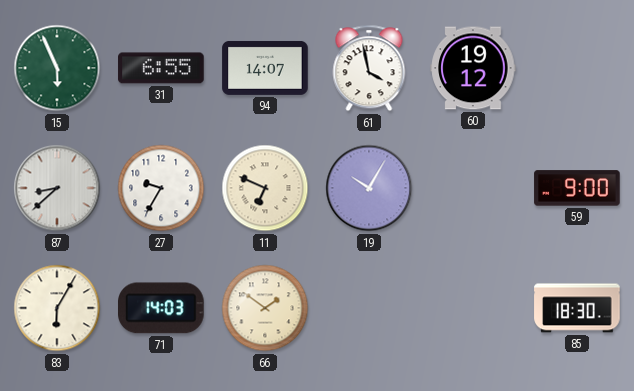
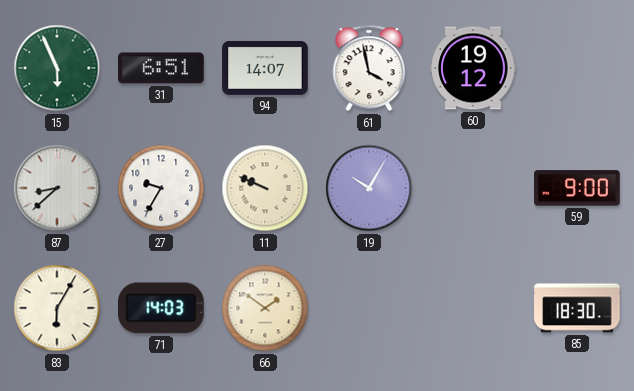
31: 6:55 -> 6:51
11: 6:49 -> 9:49
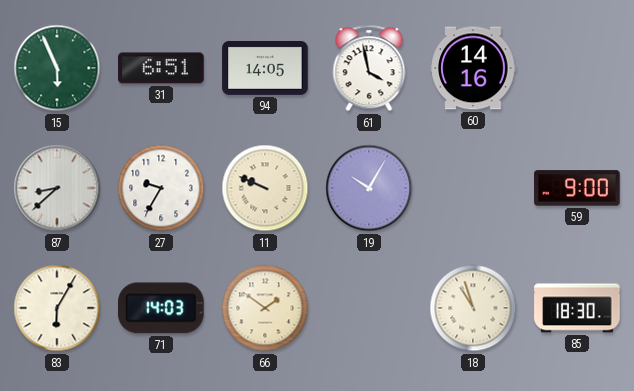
94: 14:07 -> 14:05
60: 19:12 -> 14:16
18: none -> 10:57
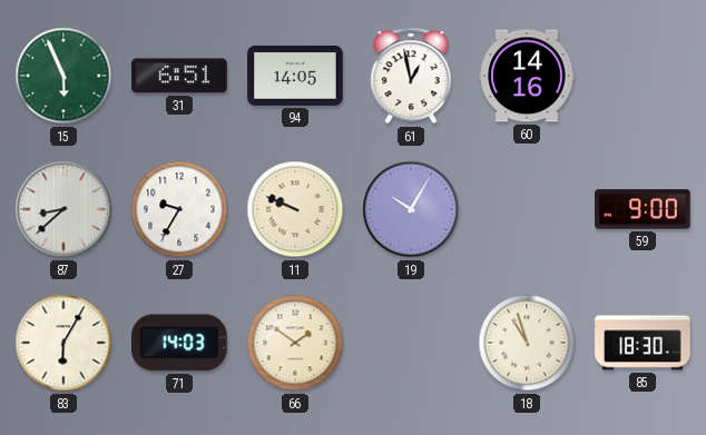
61: 3:58 -> 12:58
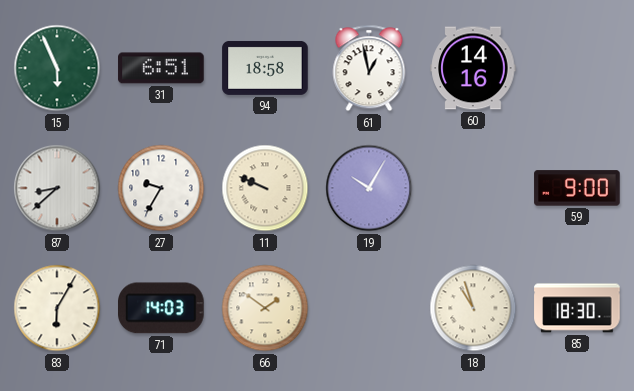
94: 14:05 -> 18:58
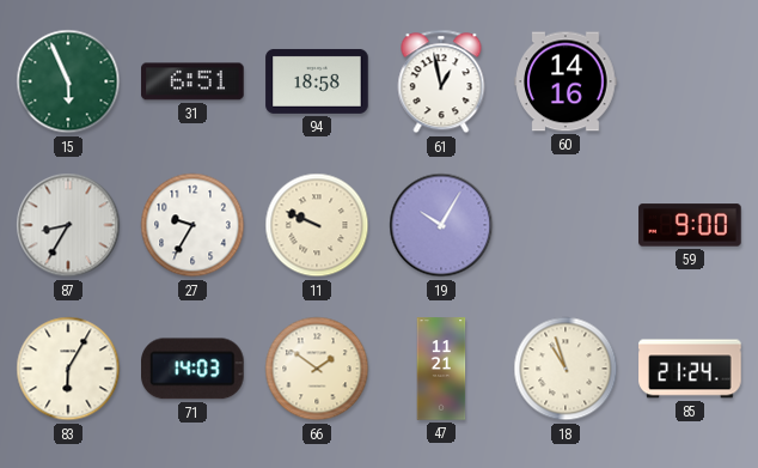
87: 8:38 -> 8:35
47: none -> 11:21
85: 18:30 -> 21:24
